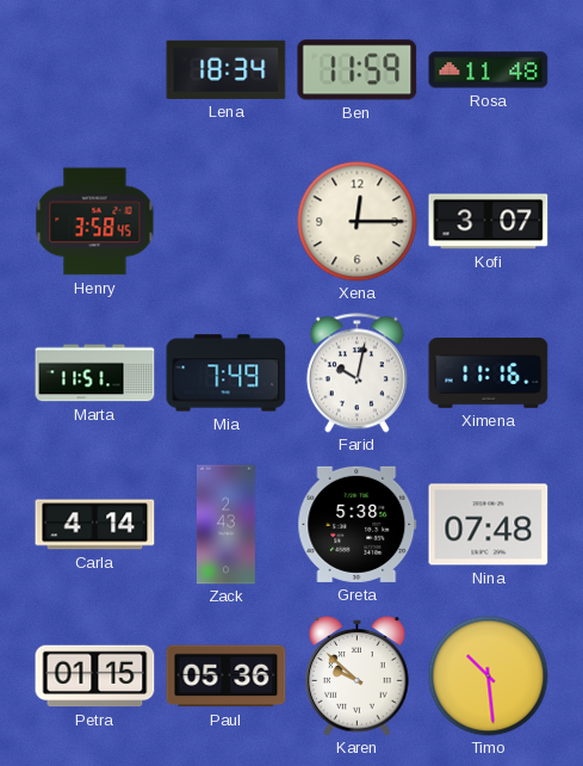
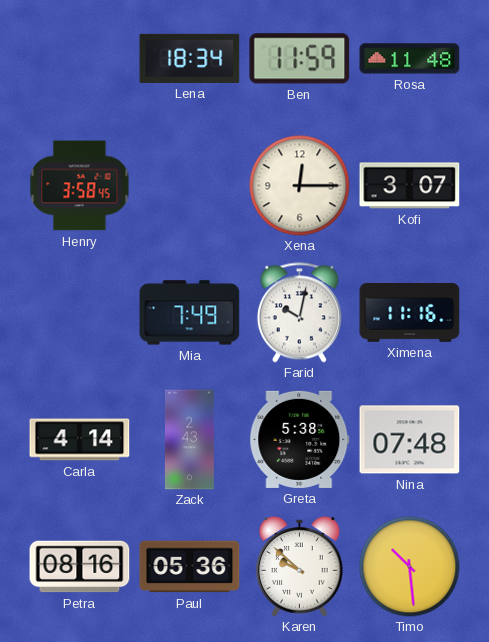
Marta: 11:51 -> none
Petra: 01:15 -> 08:16
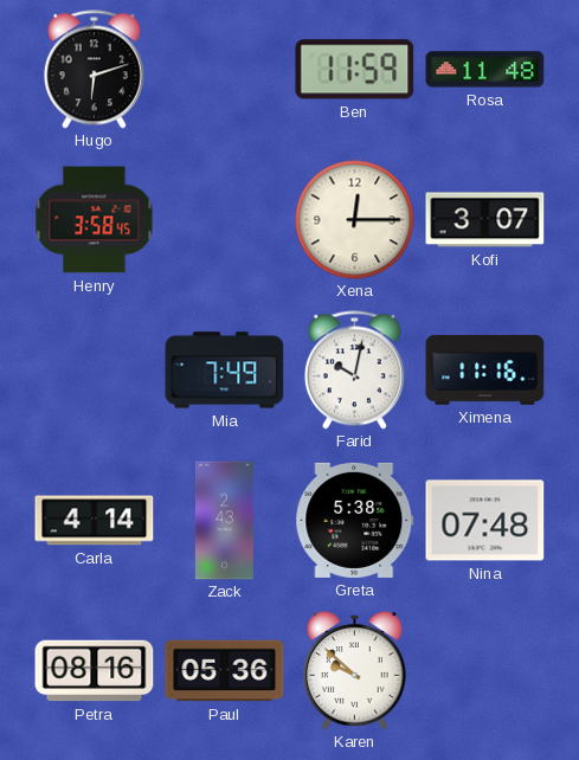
Hugo: none -> 6:12
Lena: 18:34 -> none
Timo: 10:29 -> none
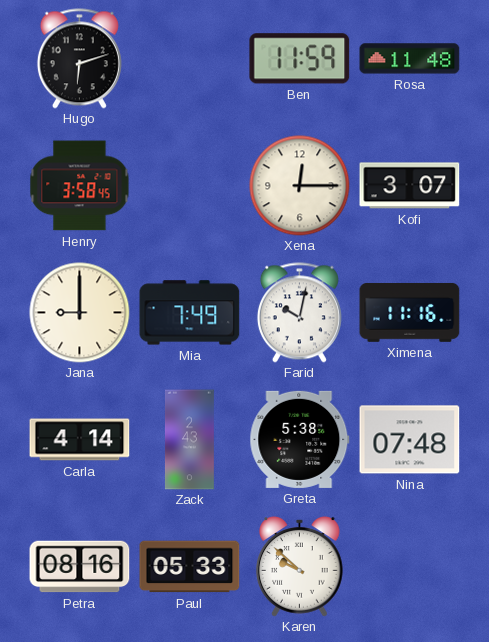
Jana: none -> 9:00
Paul: 05:36 -> 05:33
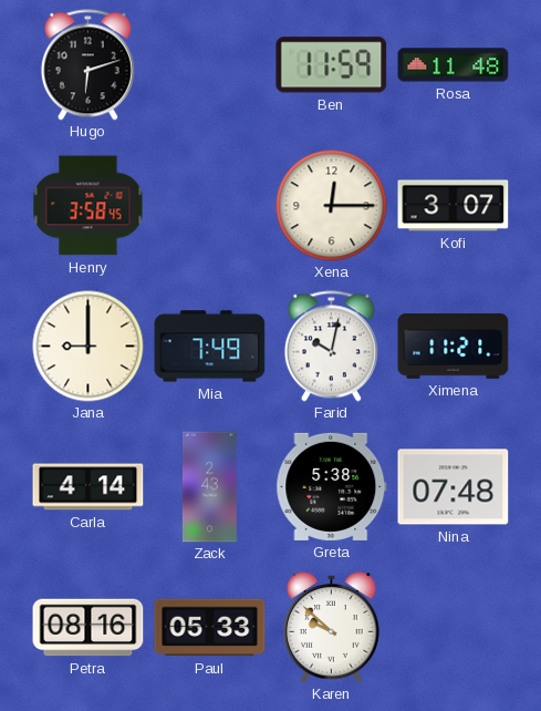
Ximena: 11:16 -> 11:21
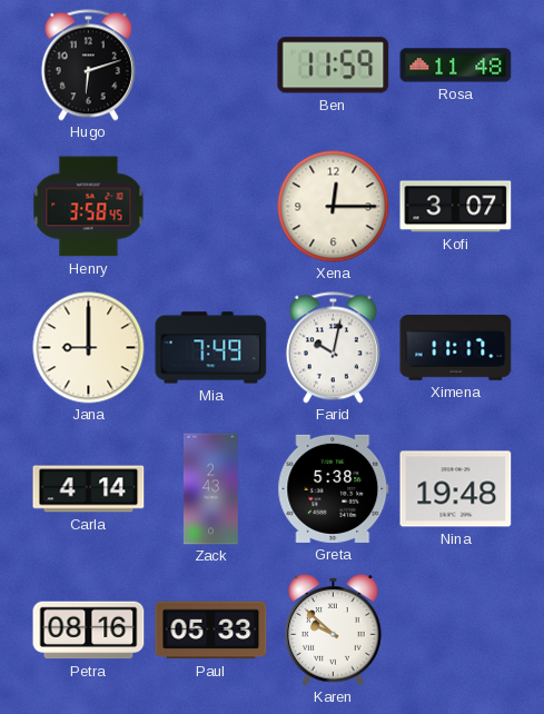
Ximena: 11:21 -> 11:17
Nina: 07:48 -> 19:48
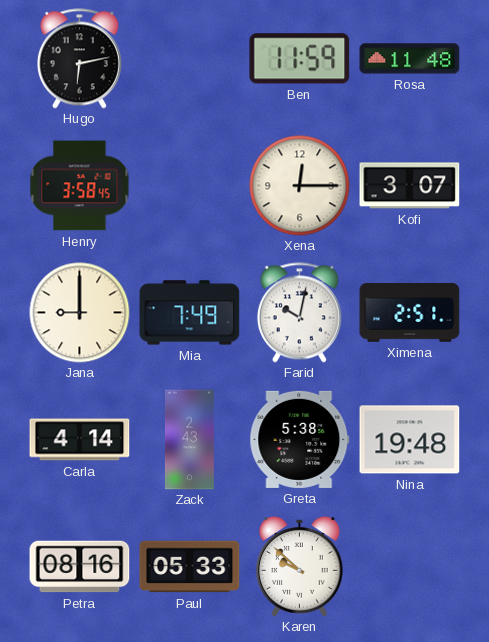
Hugo: 6:12 -> 6:13
Ximena: 11:17 -> 2:51
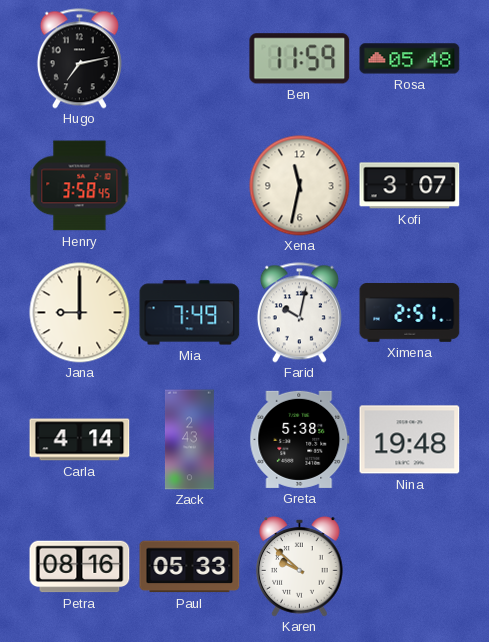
Hugo: 6:13 -> 7:13
Rosa: 11:48 -> 05:48
Xena: 12:15 -> 11:32
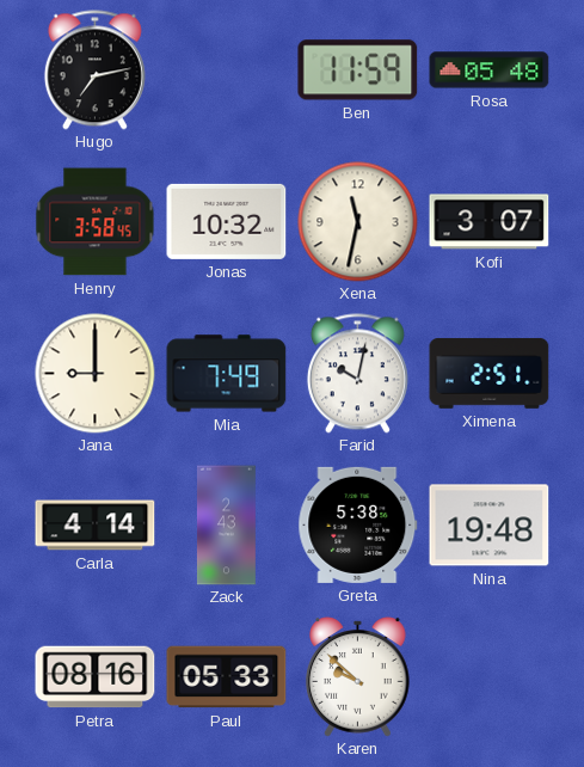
Jonas: none -> 10:32
